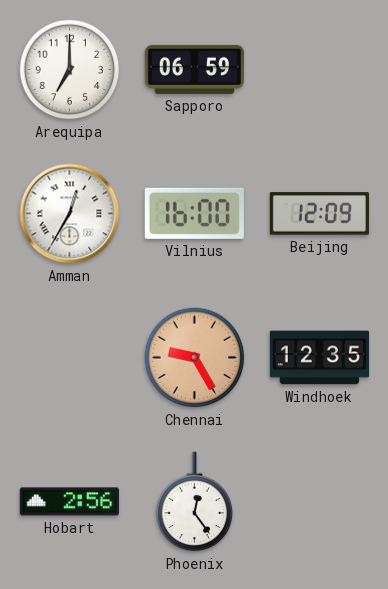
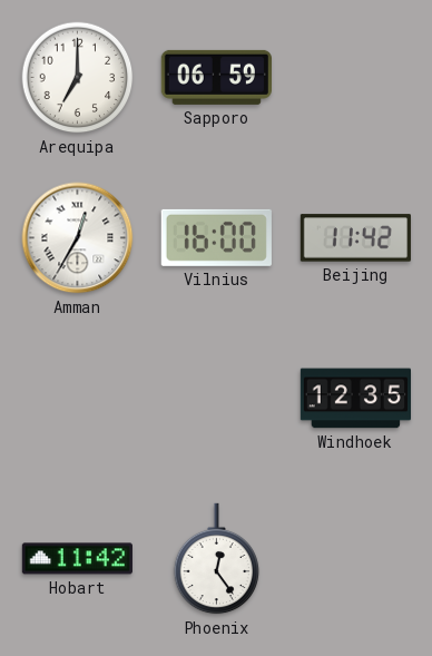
Beijing: 12:09 -> 11:42
Chennai: 9:25 -> none
Hobart: 2:56 -> 11:42
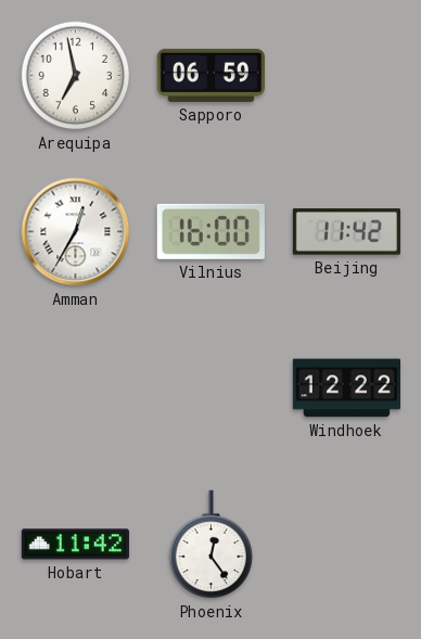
Arequipa: 7:00 -> 6:58
Windhoek: 12:35 -> 12:22
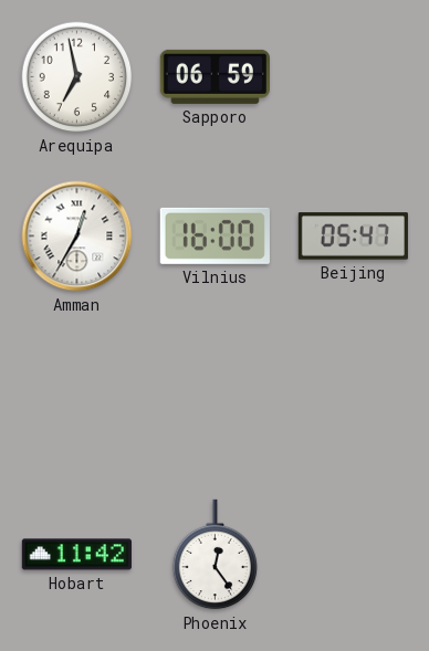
Beijing: 11:42 -> 05:47
Windhoek: 12:22 -> none
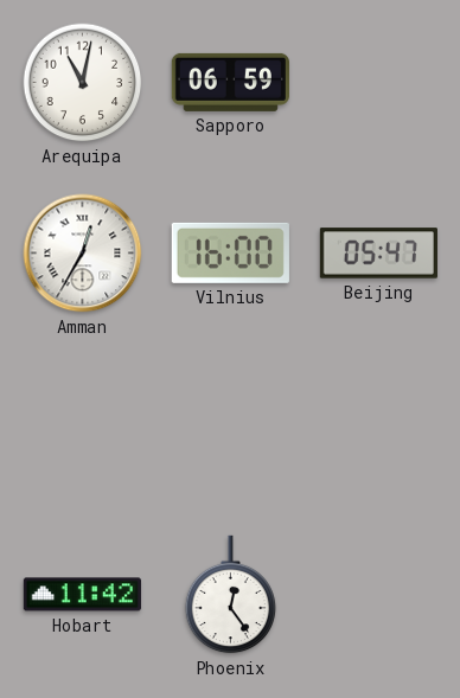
Arequipa: 6:58 -> 11:02
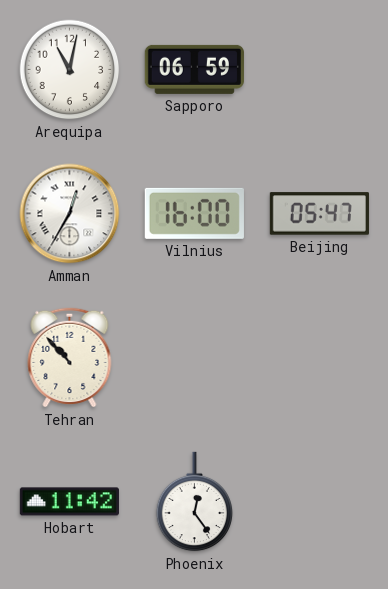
Tehran: none -> 10:53
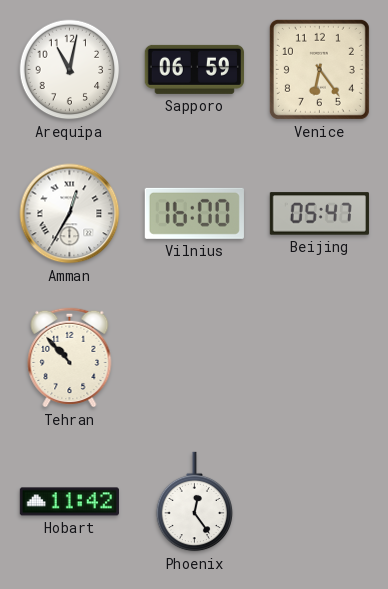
Venice: none -> 6:24
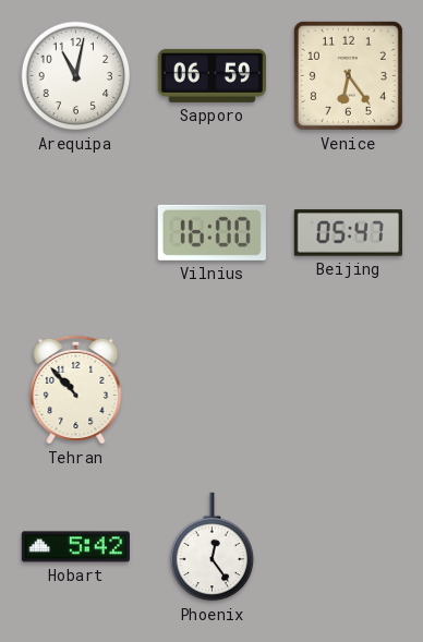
Amman: 12:35 -> none
Hobart: 11:42 -> 5:42
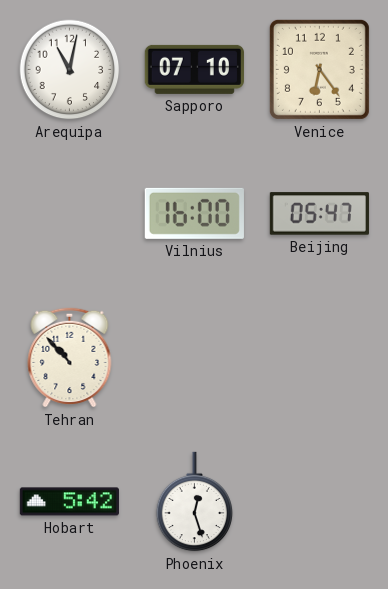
Sapporo: 06:59 -> 07:10
Phoenix: 12:24 -> 12:27
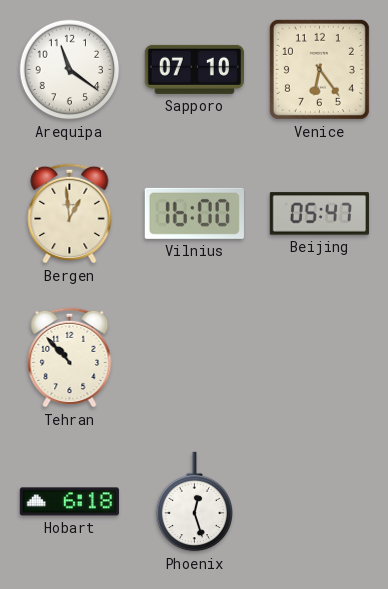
Arequipa: 11:02 -> 11:21
Bergen: none -> 12:59
Hobart: 5:42 -> 6:18
